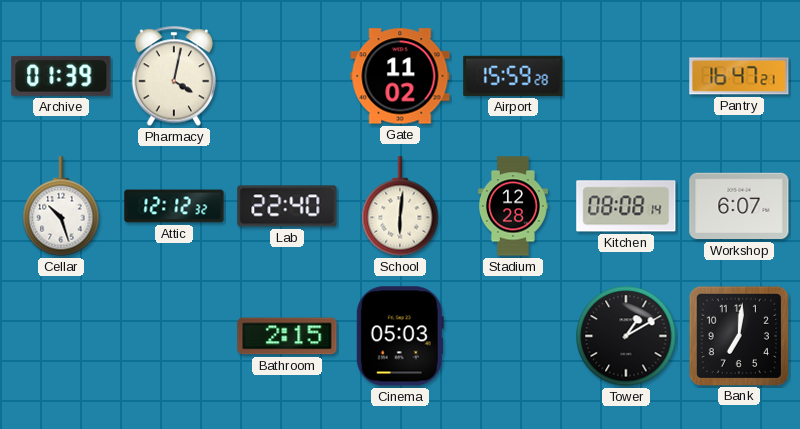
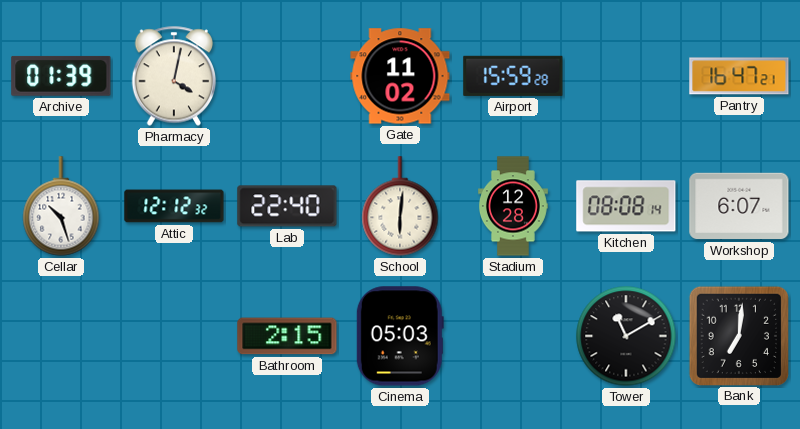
Tower: 1:10 -> 11:10
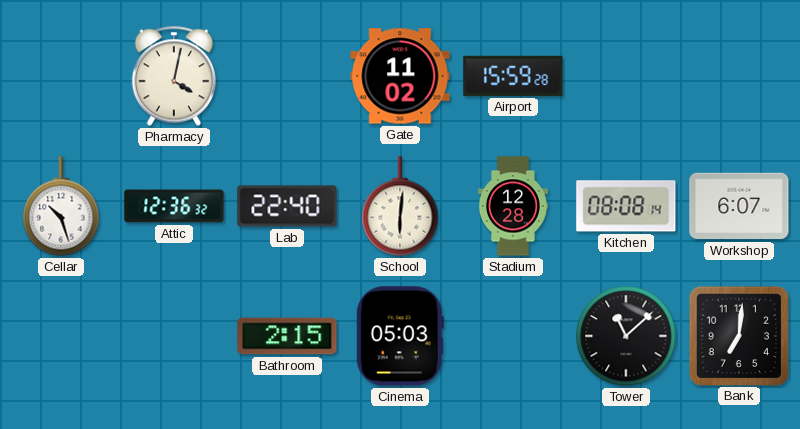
Archive: 01:39 -> none
Pantry: 16:47 -> none
Attic: 12:12 -> 12:36
Tower: 11:10 -> 11:08
